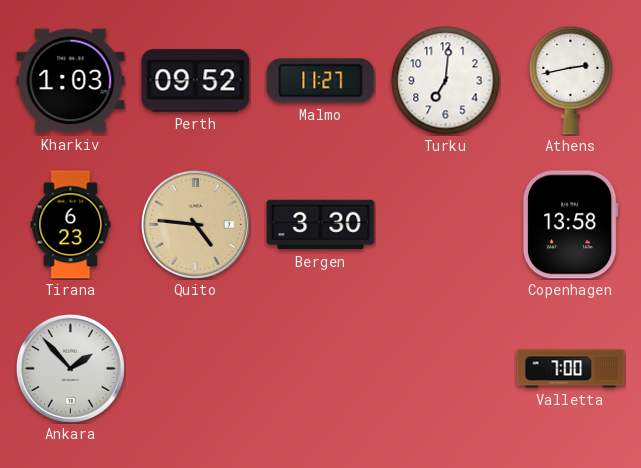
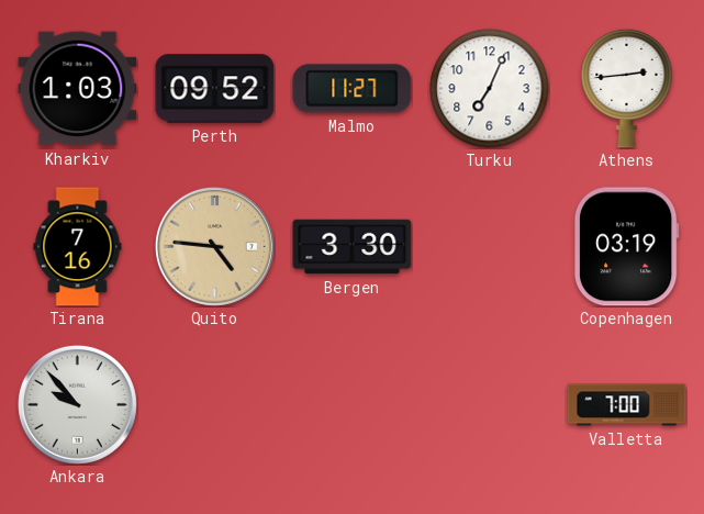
Turku: 7:01 -> 7:04
Athens: 2:43 -> 2:44
Tirana: 6:23 -> 7:16
Copenhagen: 13:58 -> 03:19
Ankara: 1:53 -> 9:53
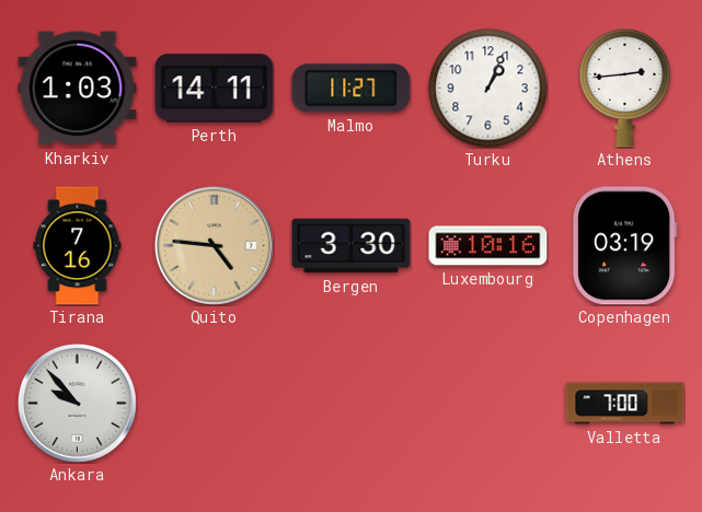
Perth: 09:52 -> 14:11
Turku: 7:04 -> 1:04
Luxembourg: none -> 10:16
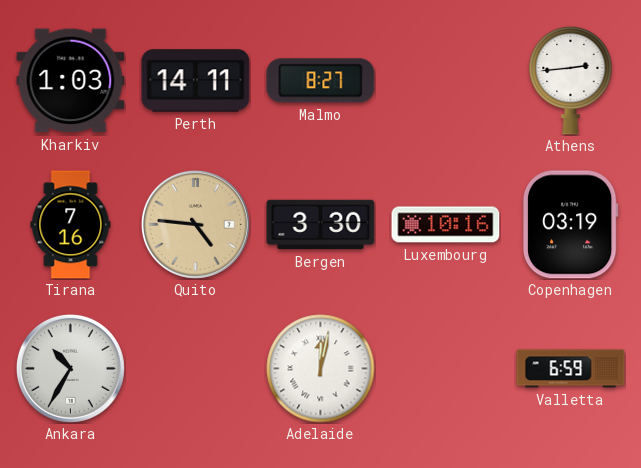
Malmo: 11:27 -> 8:27
Turku: 1:04 -> none
Ankara: 9:53 -> 10:35
Adelaide: none -> 12:02
Valletta: 7:00 -> 6:59
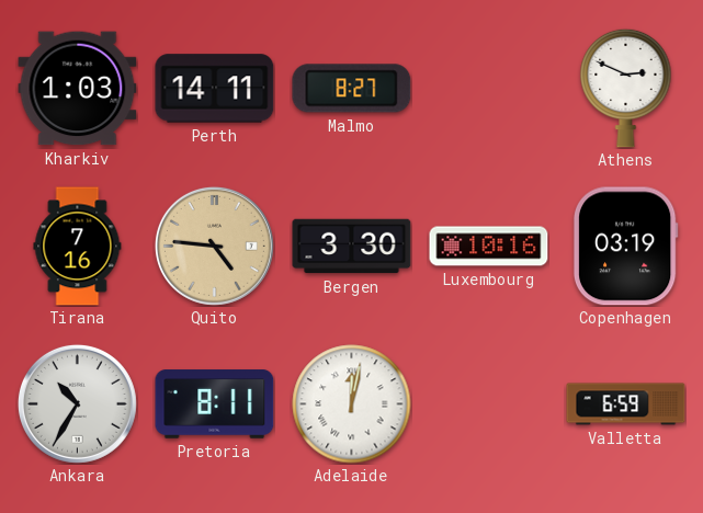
Athens: 2:44 -> 2:49
Pretoria: none -> 8:11
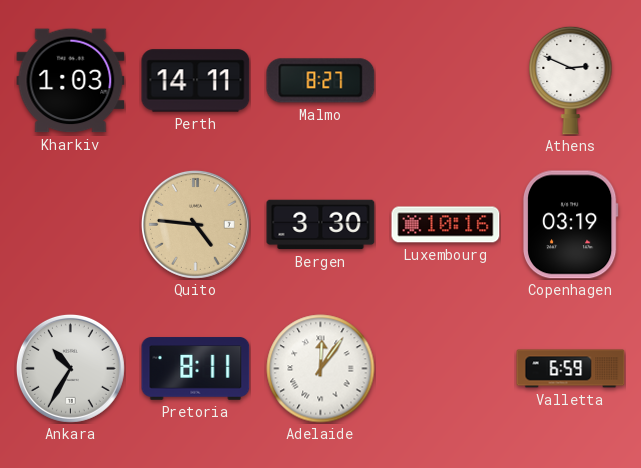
Tirana: 7:16 -> none
Adelaide: 12:02 -> 12:06
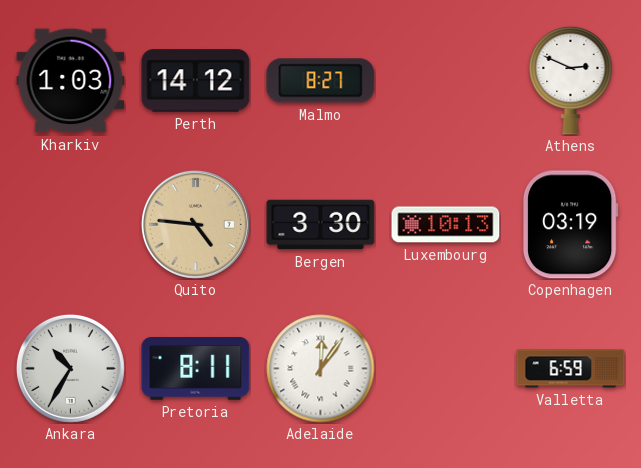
Perth: 14:11 -> 14:12
Luxembourg: 10:16 -> 10:13
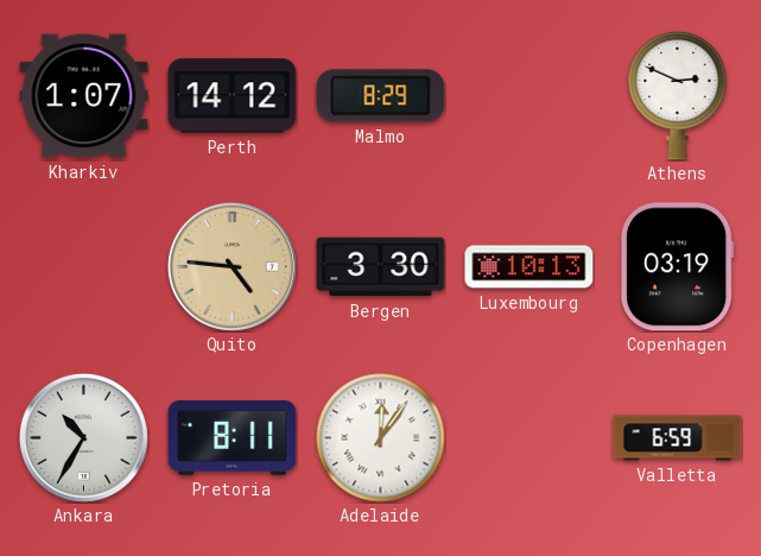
Kharkiv: 1:03 -> 1:07
Malmo: 8:27 -> 8:29
